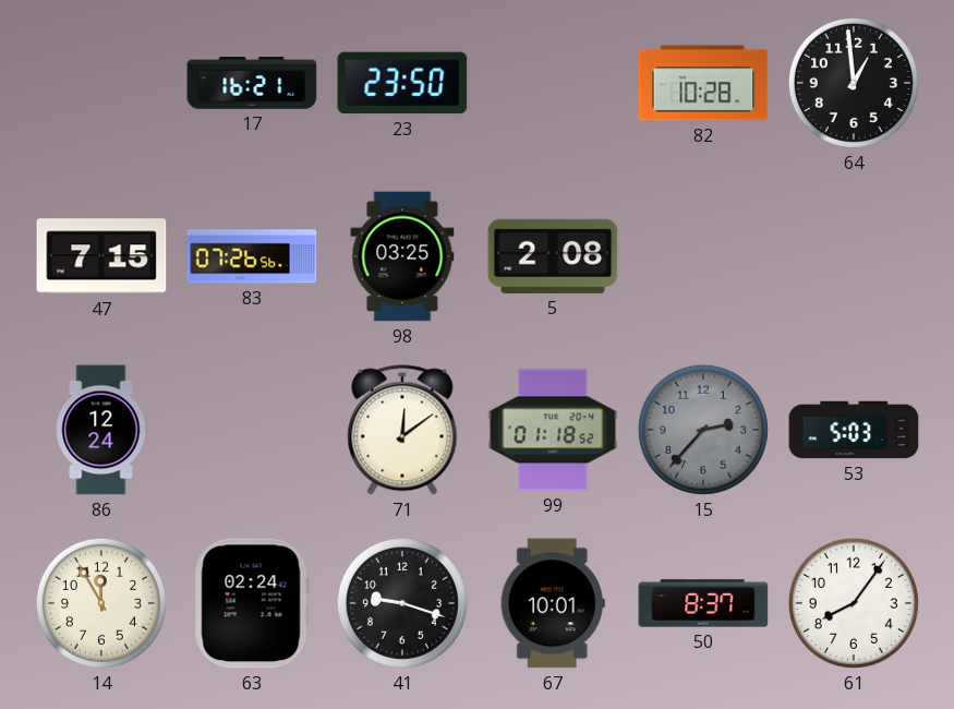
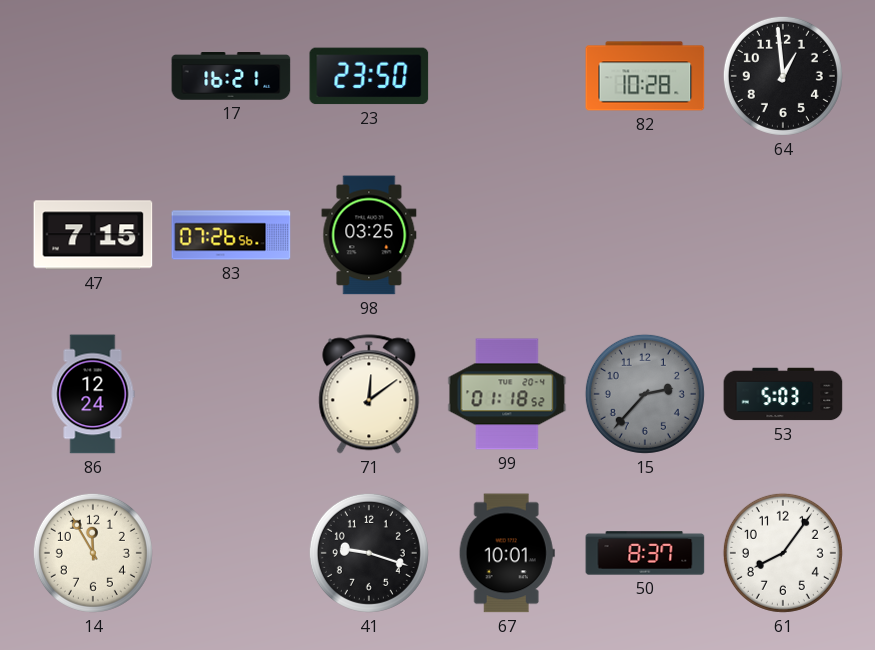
5: 2:08 -> none
63: 02:24 -> none
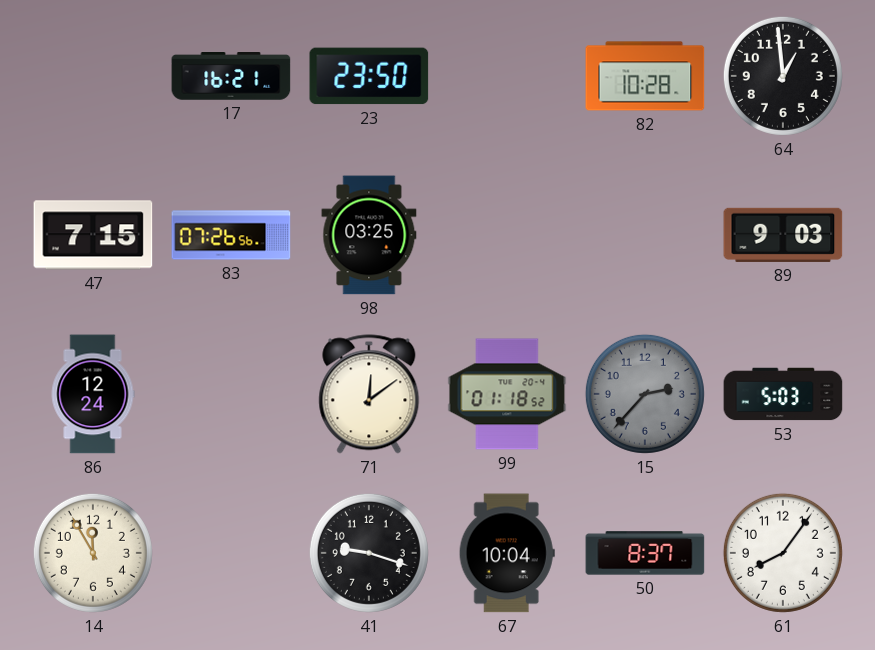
89: none -> 9:03
67: 10:01 -> 10:04
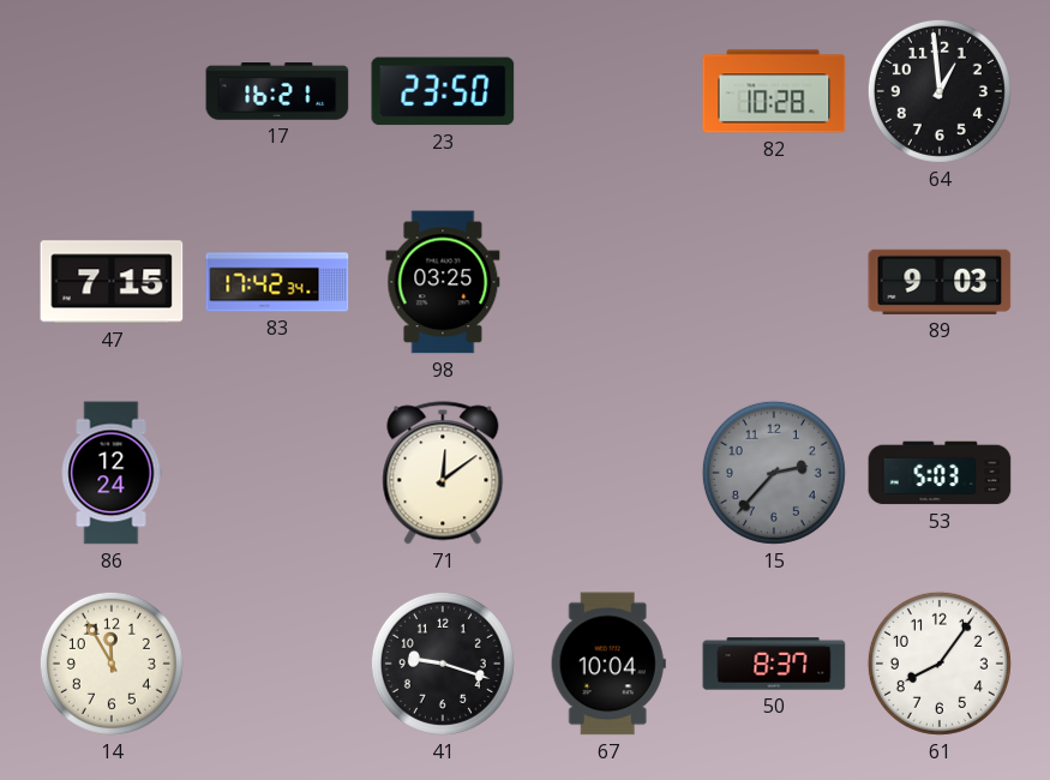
83: 07:26 -> 17:42
99: 01:18 -> none
